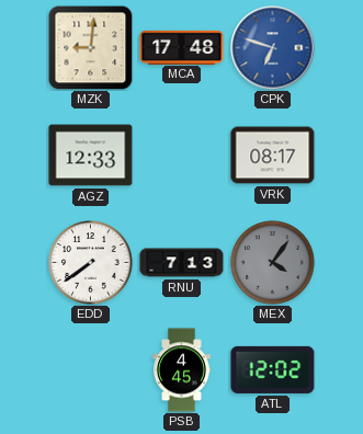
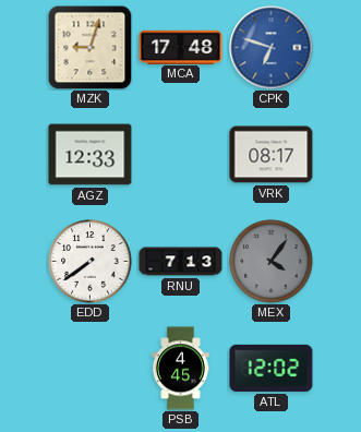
MZK: 9:01 -> 9:03
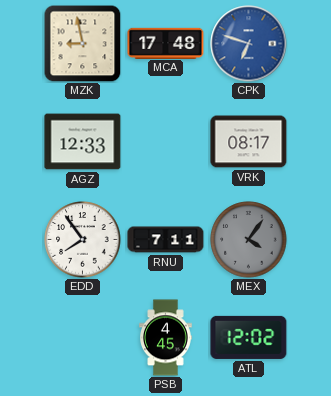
MZK: 9:03 -> 8:58
EDD: 7:39 -> 7:54
RNU: 7:13 -> 7:11
